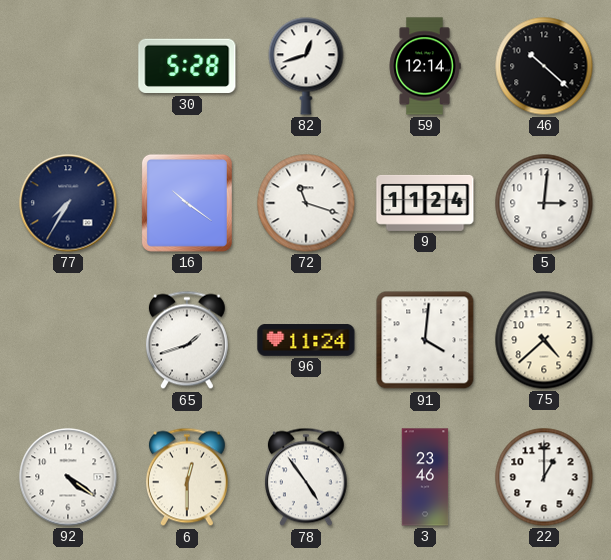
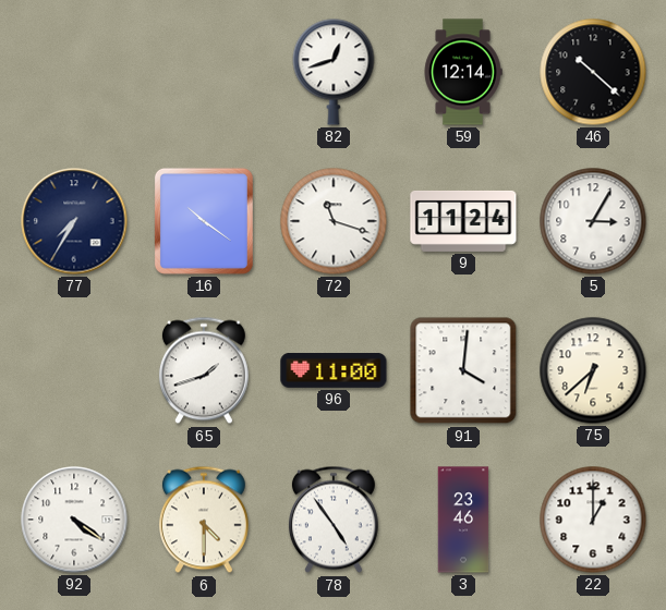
30: 5:28 -> none
5: 3:01 -> 3:05
96: 11:24 -> 11:00
75: 4:38 -> 6:38
6: 12:30 -> 4:30
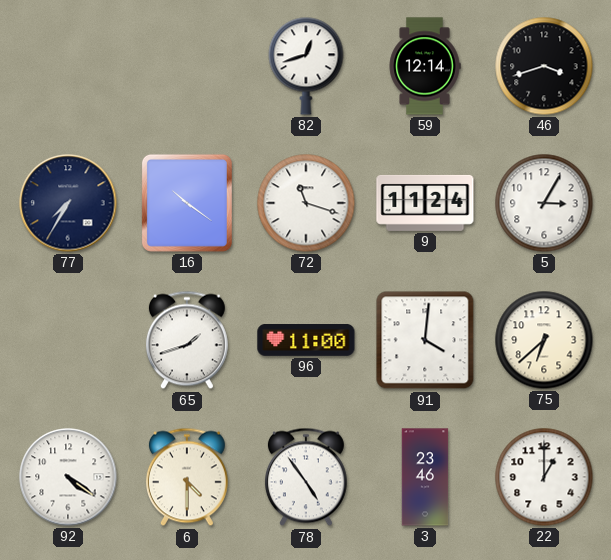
46: 10:22 -> 3:42
